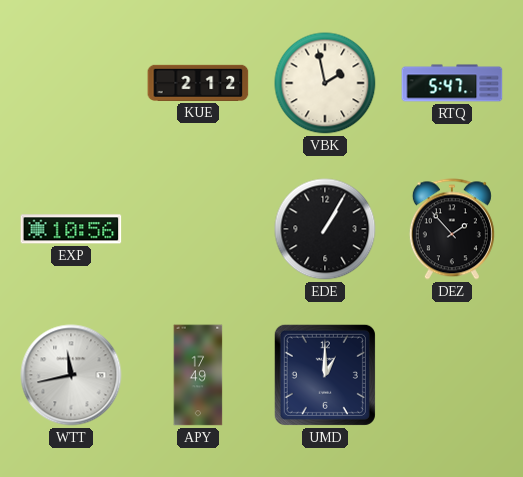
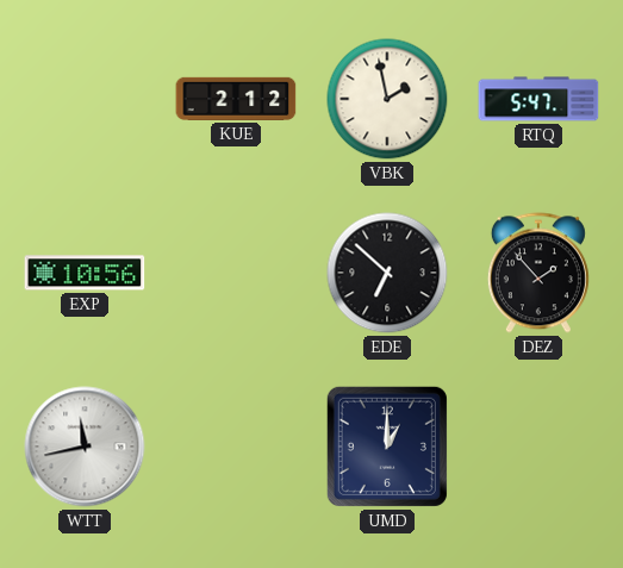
EDE: 1:05 -> 6:52
APY: 17:49 -> none
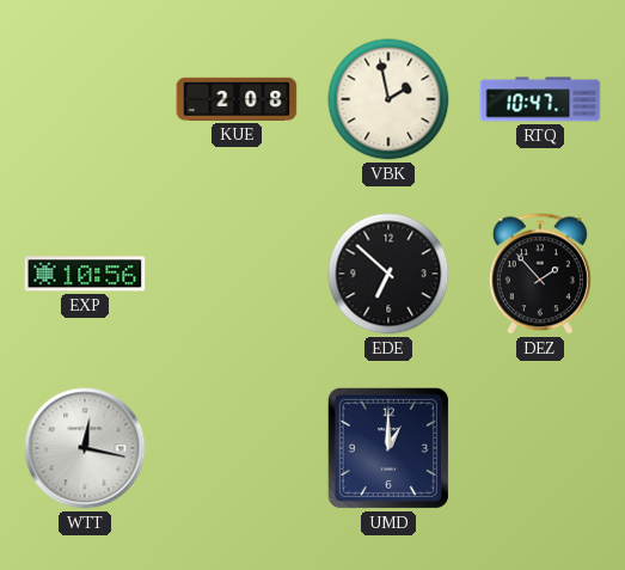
KUE: 2:12 -> 2:08
RTQ: 5:47 -> 10:47
WTT: 11:43 -> 12:17
